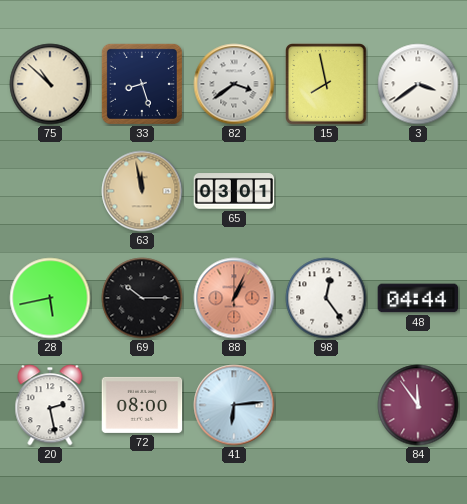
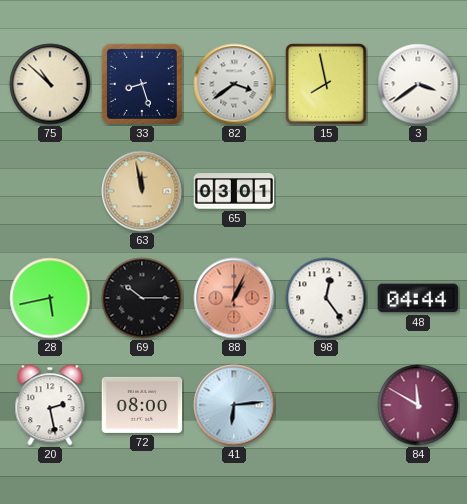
84: 11:54 -> 11:50
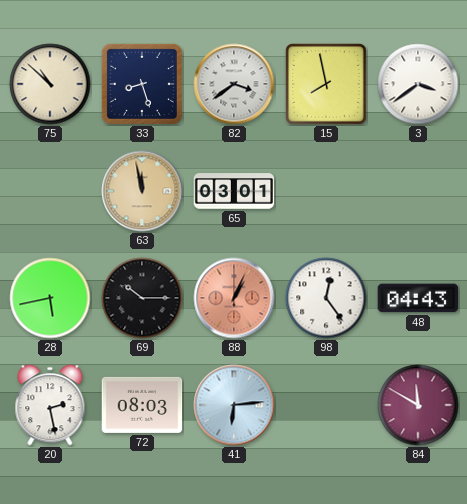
48: 04:44 -> 04:43
72: 08:00 -> 08:03
